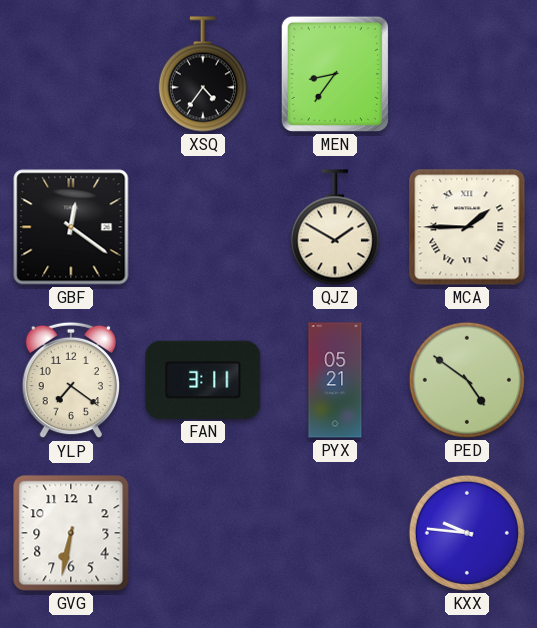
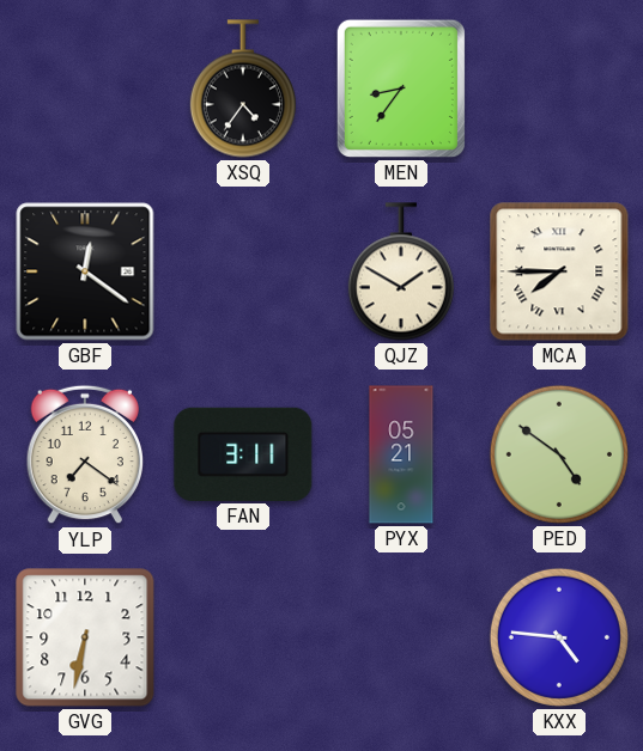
MCA: 1:45 -> 7:45
KXX: 9:46 -> 4:46
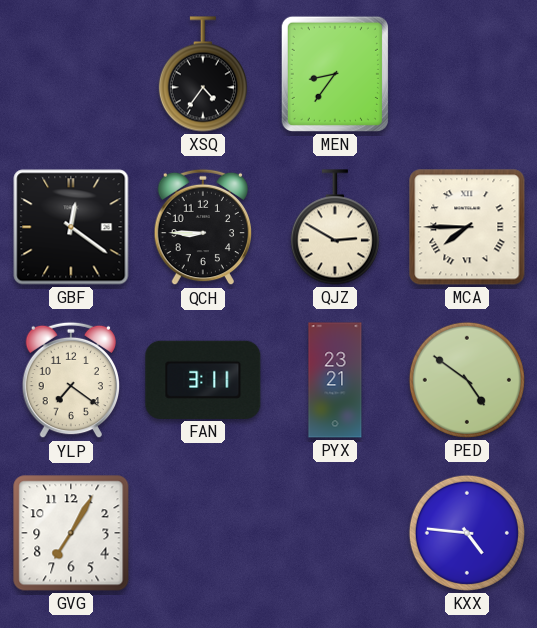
QCH: none -> 8:45
QJZ: 1:50 -> 2:50
PYX: 05:21 -> 23:21
GVG: 6:32 -> 7:05
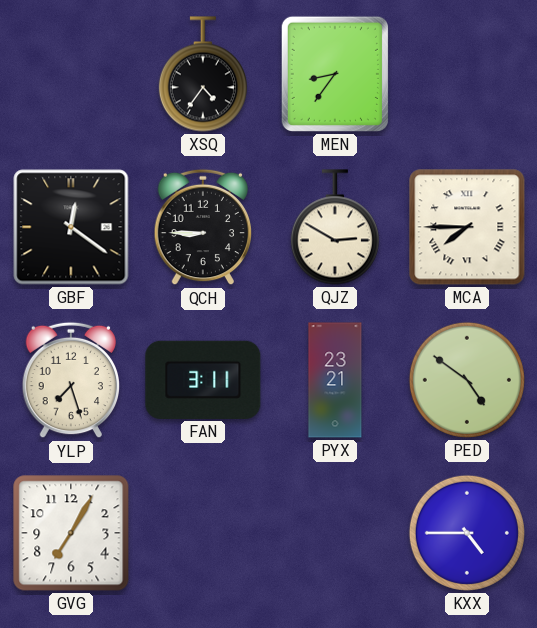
YLP: 7:21 -> 7:27
KXX: 4:46 -> 4:45
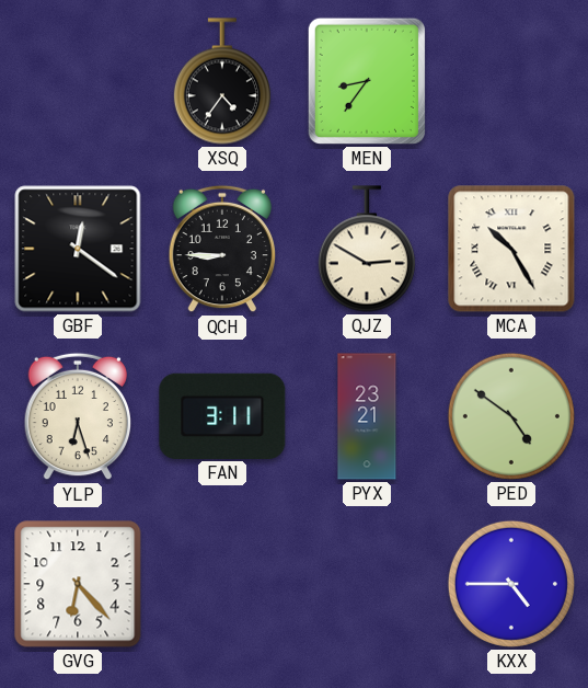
MCA: 7:45 -> 10:25
YLP: 7:27 -> 6:27
GVG: 7:05 -> 6:23
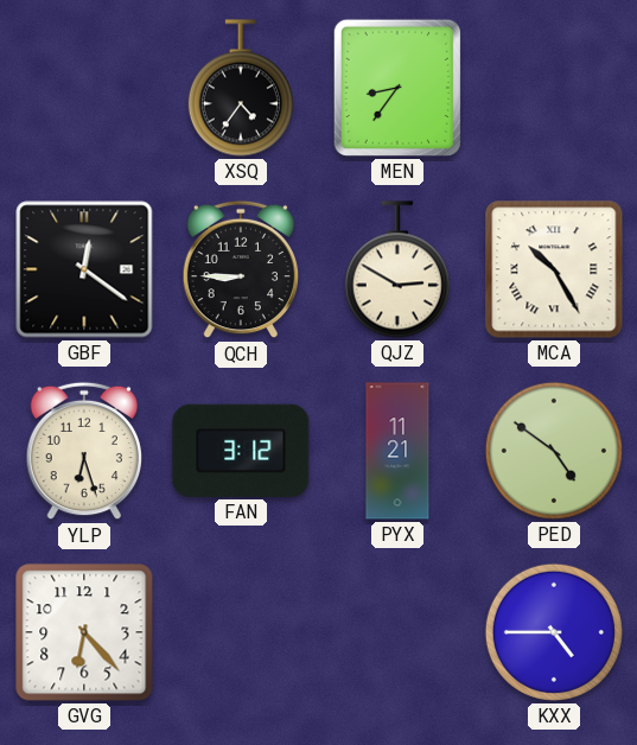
FAN: 3:11 -> 3:12
PYX: 23:21 -> 11:21
